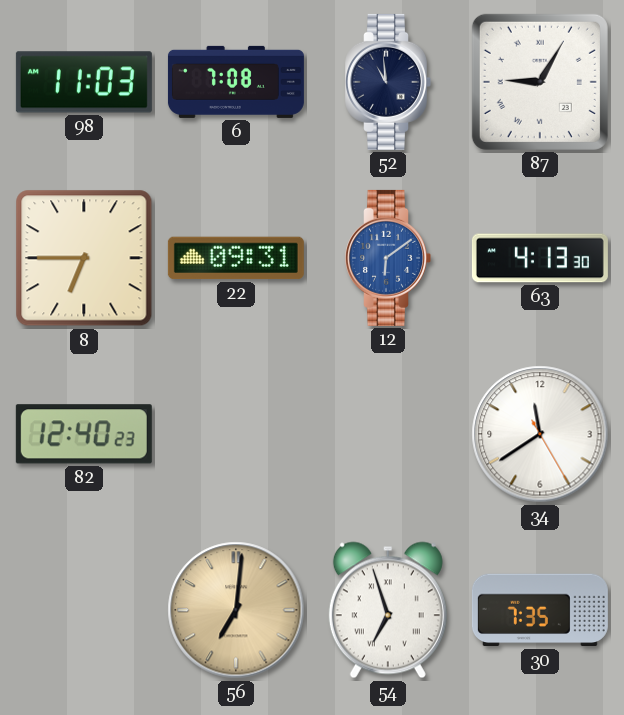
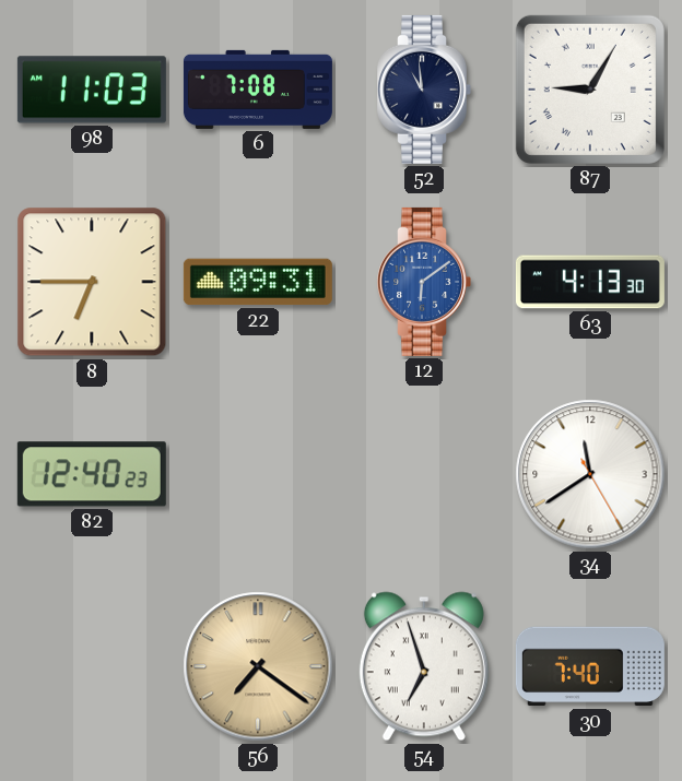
56: 7:01 -> 7:21
30: 7:35 -> 7:40
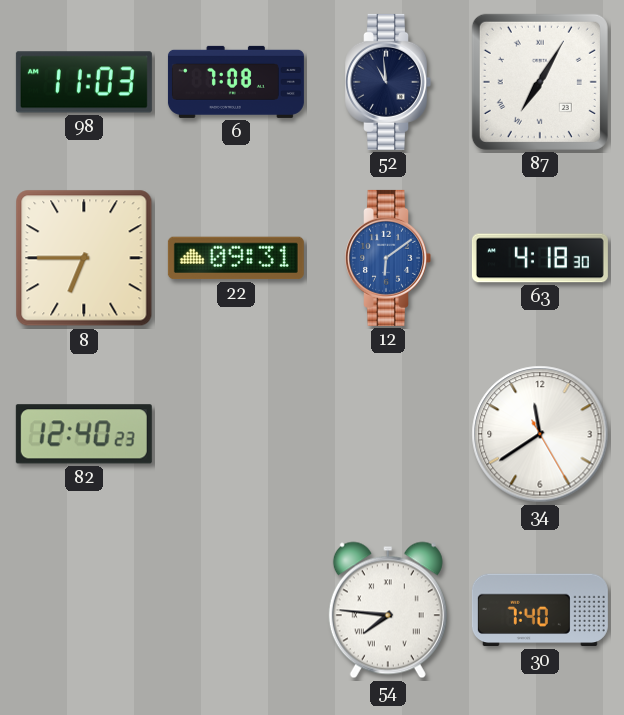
87: 9:05 -> 7:05
63: 4:13 -> 4:18
56: 7:21 -> none
54: 6:57 -> 7:46
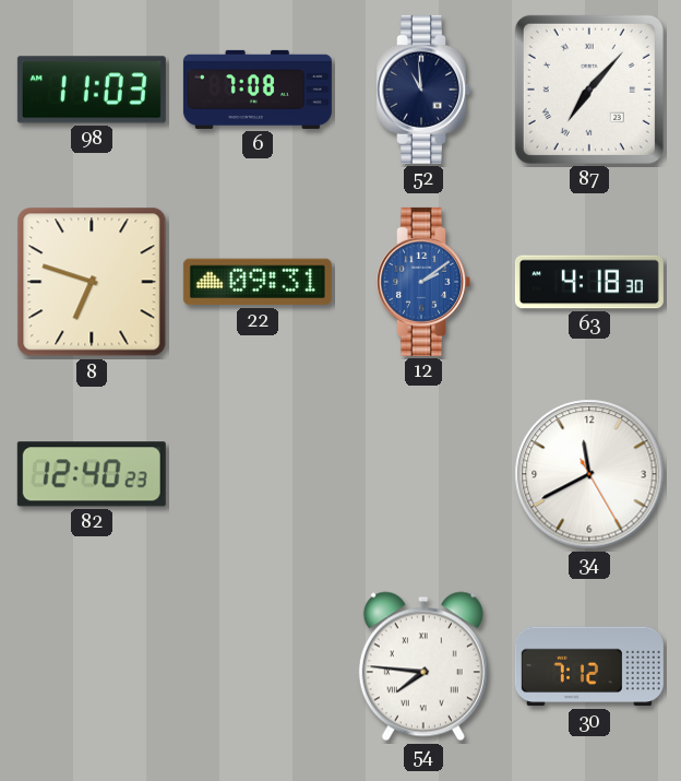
87: 7:05 -> 7:07
8: 6:45 -> 6:48
12: 6:09 -> 2:09
34: 11:39 -> 11:40
30: 7:40 -> 7:12
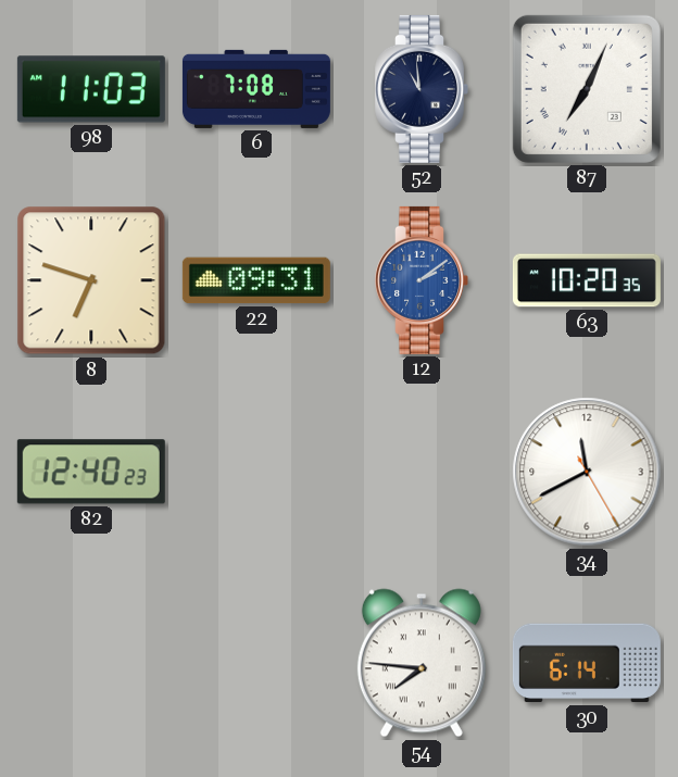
87: 7:07 -> 7:04
63: 4:18 -> 10:20
30: 7:12 -> 6:14
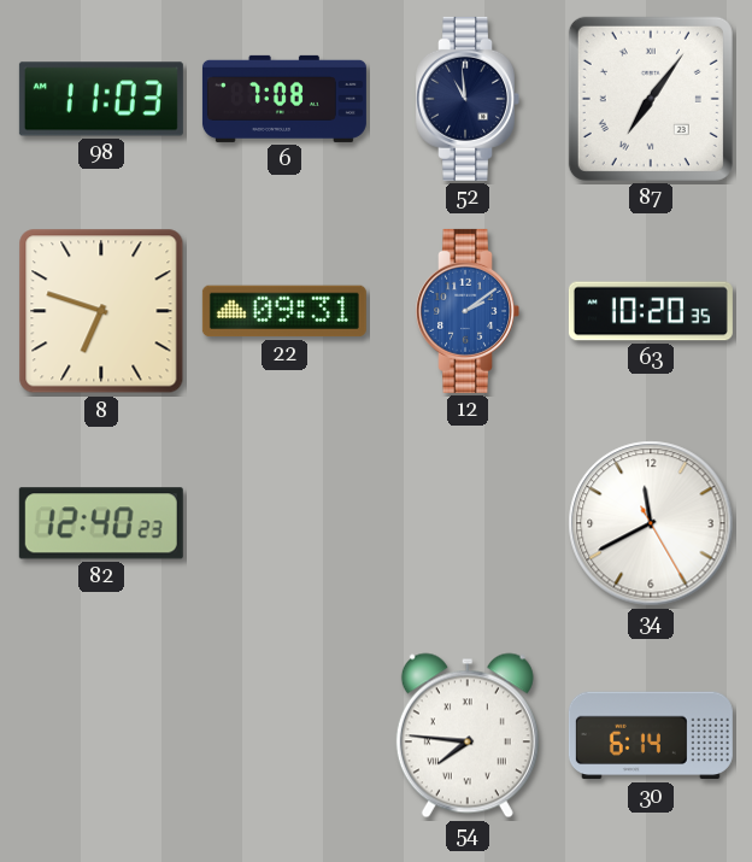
87: 7:04 -> 7:06
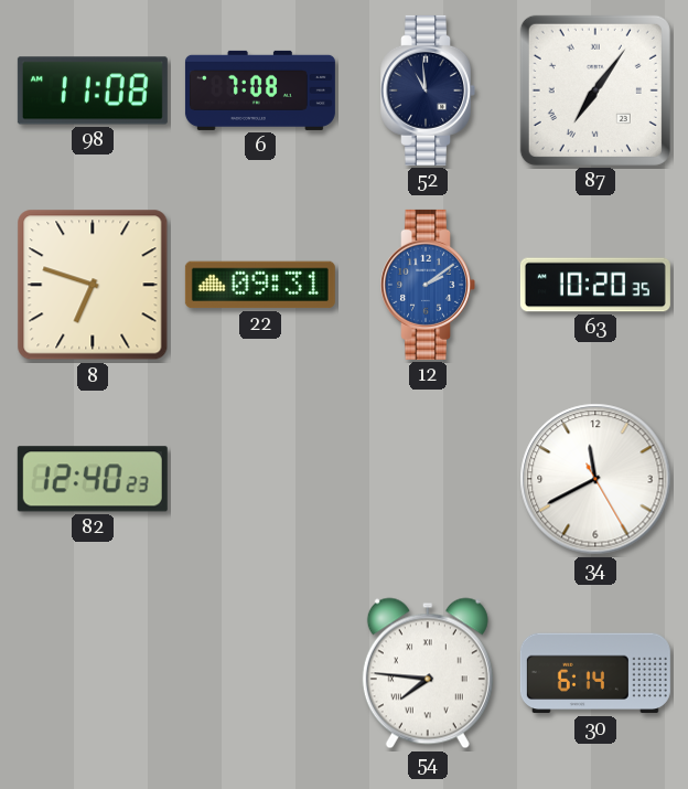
98: 11:03 -> 11:08
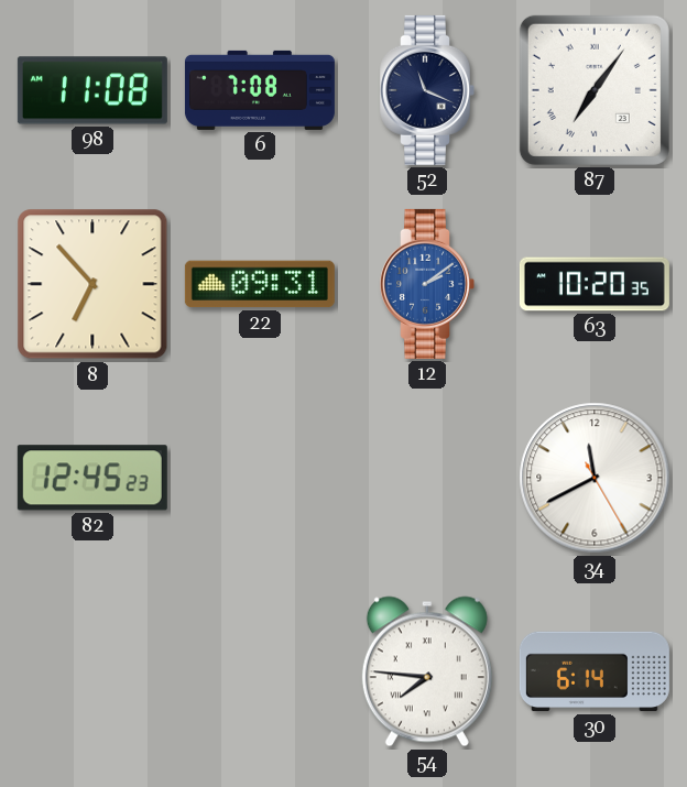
52: 10:59 -> 11:19
8: 6:48 -> 6:53
82: 12:40 -> 12:45
